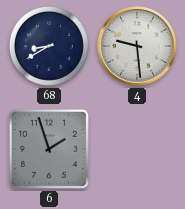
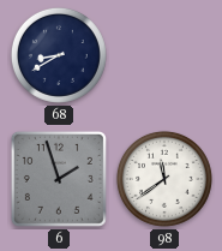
4: 9:29 -> none
98: none -> 11:39
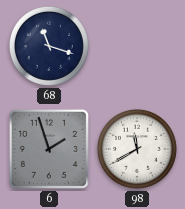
68: 8:40 -> 11:18
98: 11:39 -> 11:40
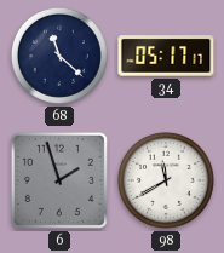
68: 11:18 -> 11:22
34: none -> 05:17
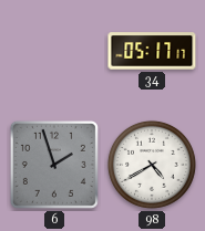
68: 11:22 -> none
98: 11:40 -> 4:40
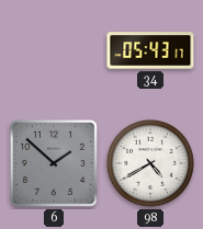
34: 05:17 -> 05:43
6: 1:57 -> 1:52
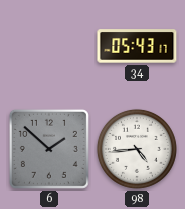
98: 4:40 -> 4:44
